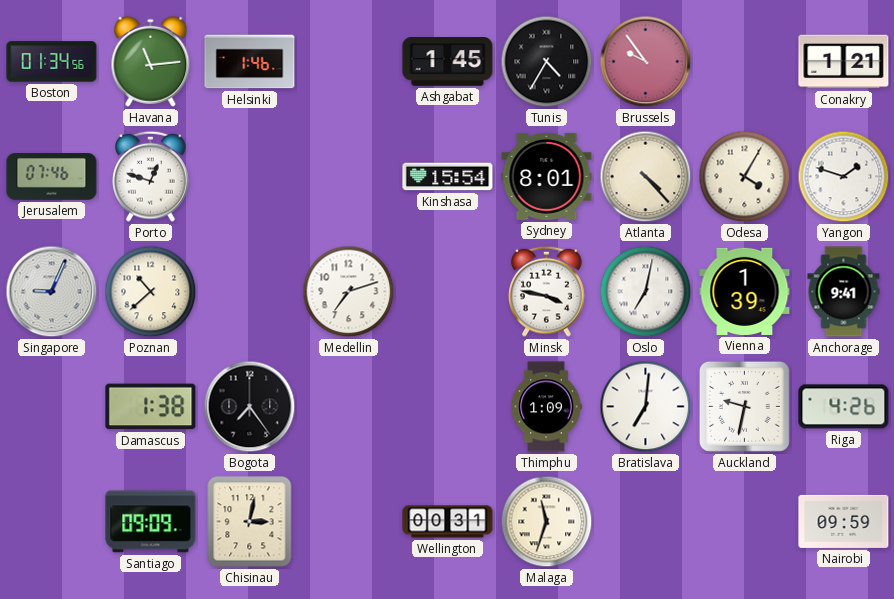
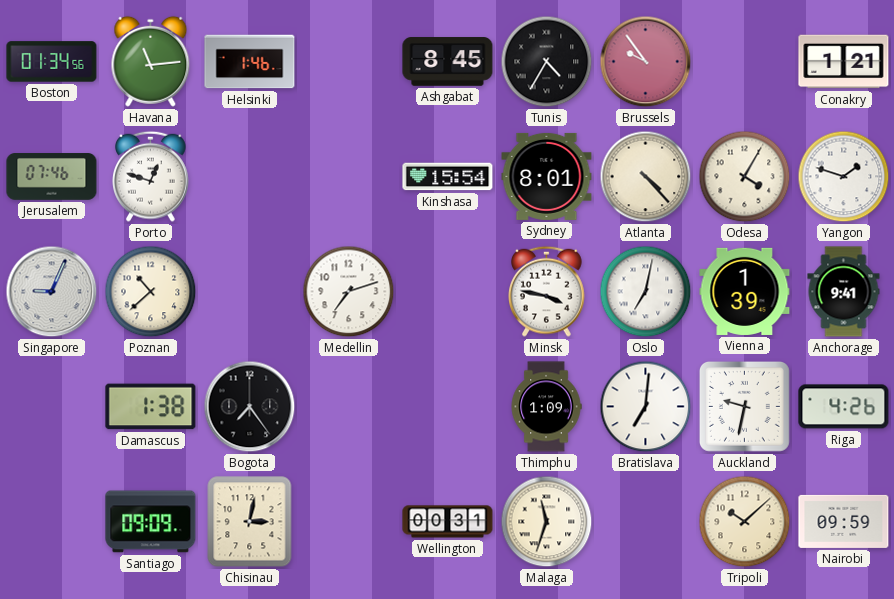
Ashgabat: 1:45 -> 8:45
Tripoli: none -> 10:08
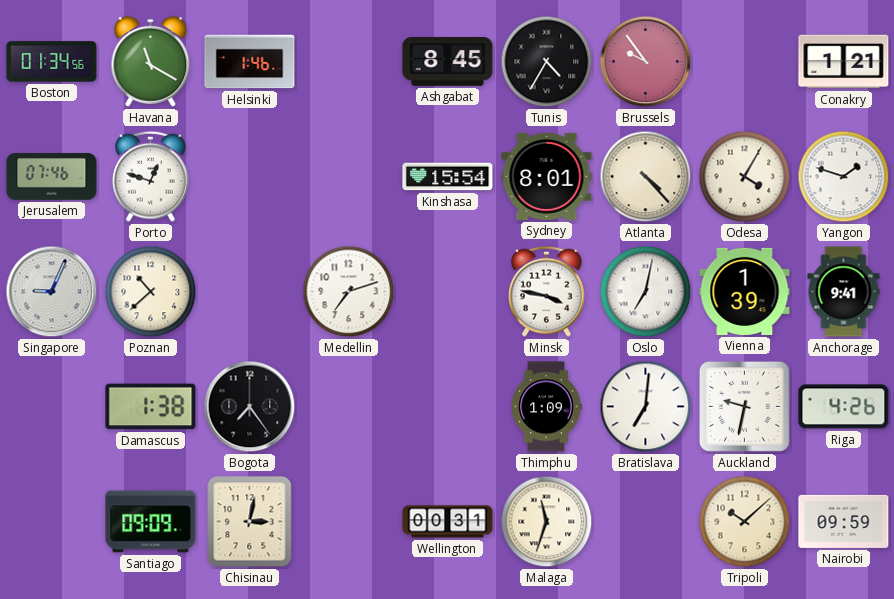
Havana: 11:14 -> 11:20
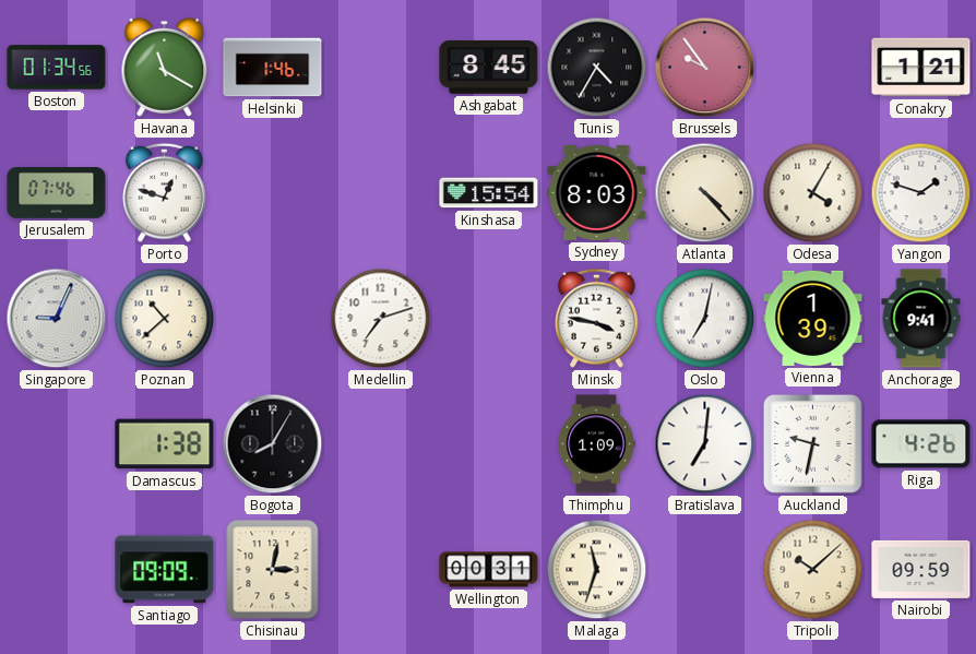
Sydney: 8:01 -> 8:03
Bogota: 7:24 -> 8:05
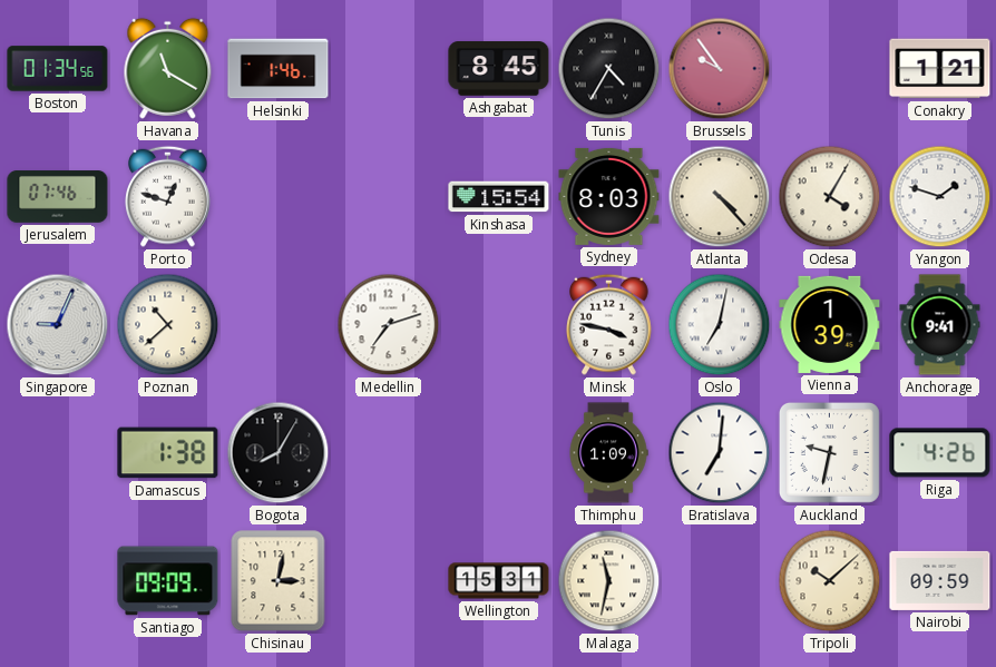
Wellington: 00:31 -> 15:31
Malaga: 11:33 -> 11:32
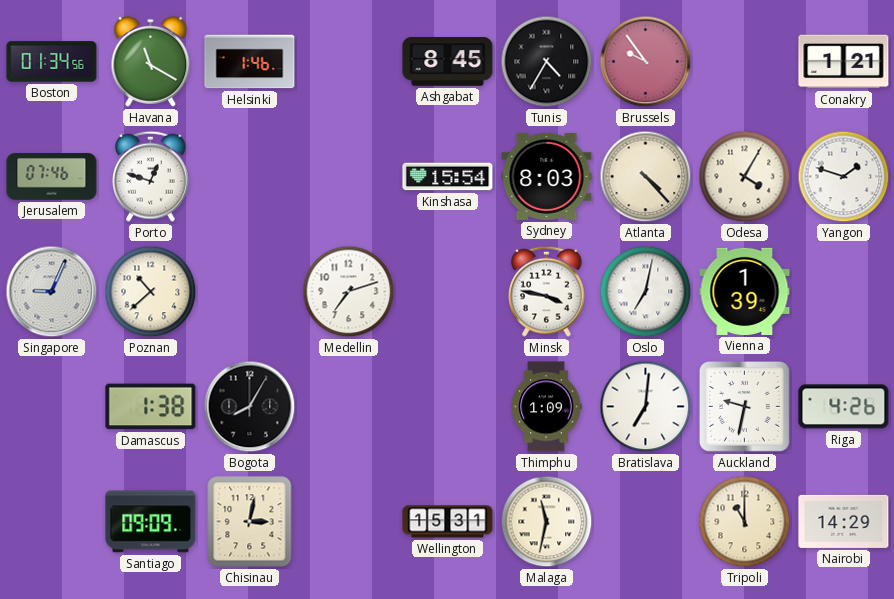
Anchorage: 9:41 -> none
Tripoli: 10:08 -> 11:00
Nairobi: 09:59 -> 14:29
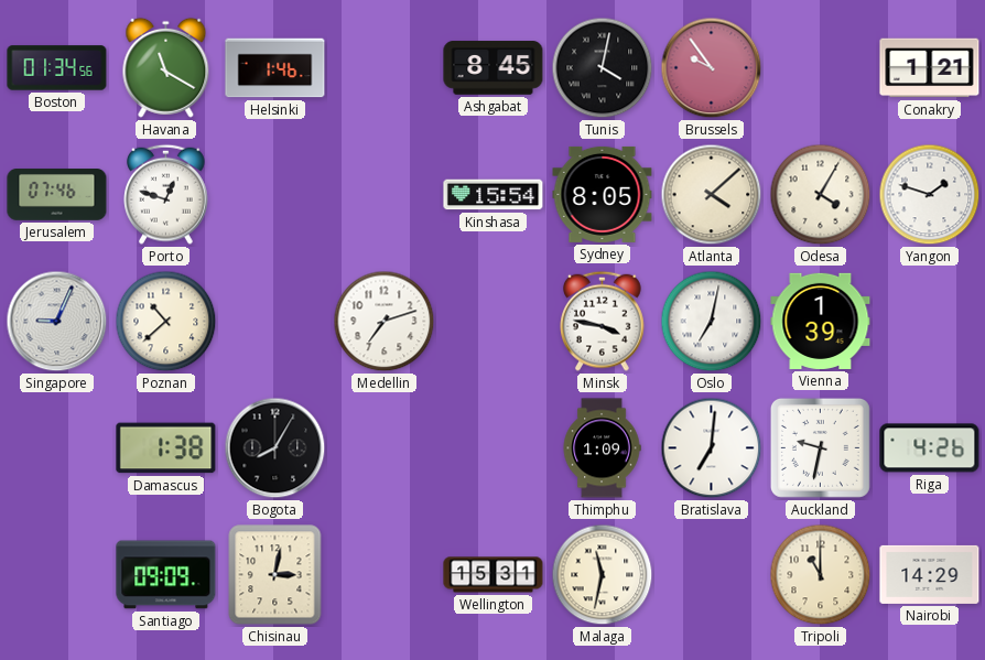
Tunis: 4:35 -> 4:02
Sydney: 8:03 -> 8:05
Atlanta: 4:23 -> 4:08
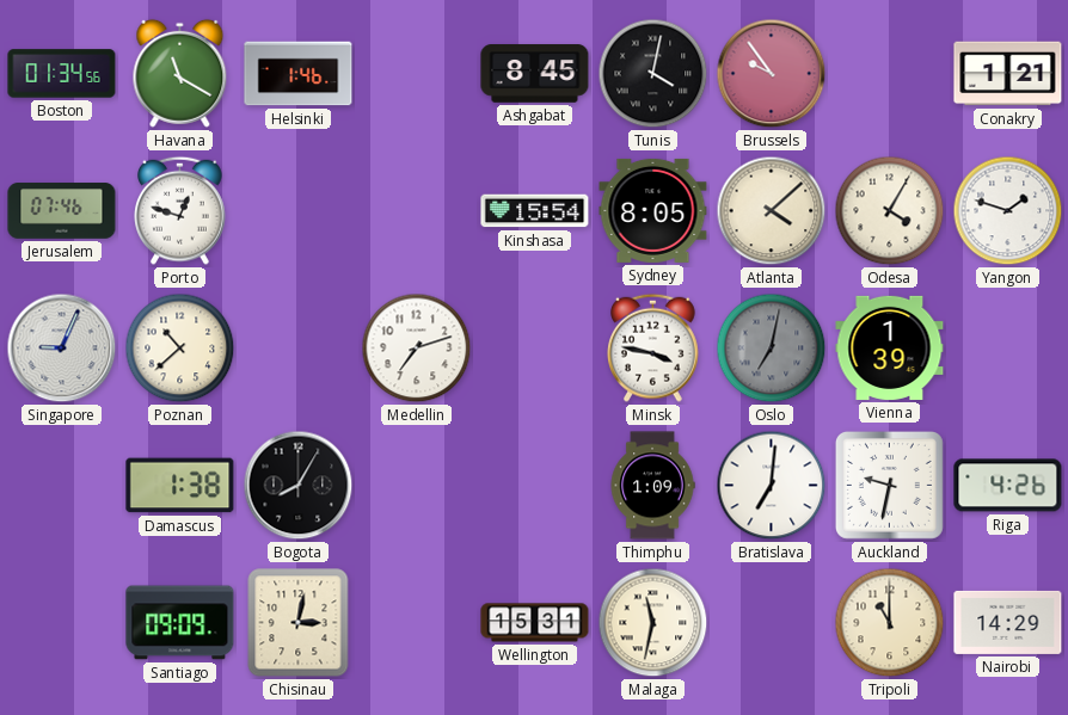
Oslo dial: white -> grey
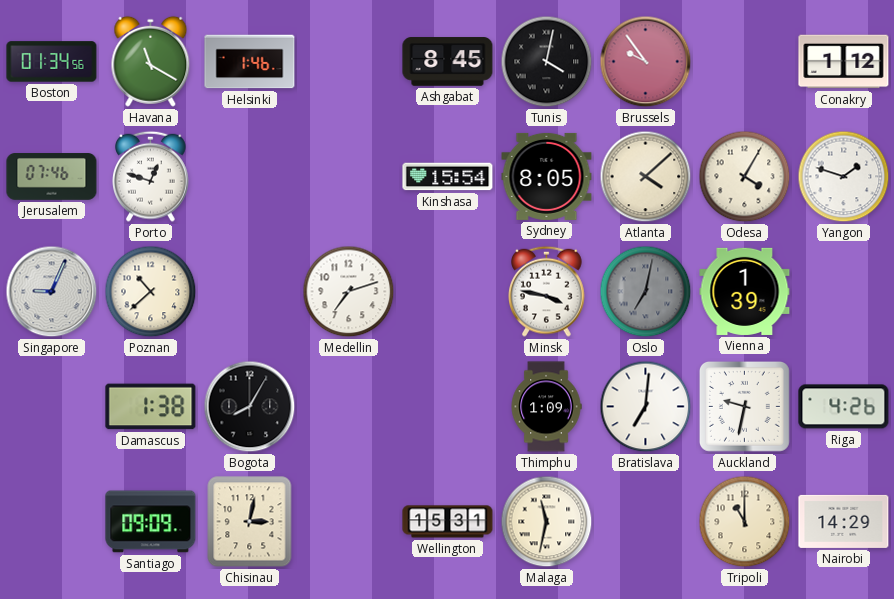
Conakry: 1:21 -> 1:12
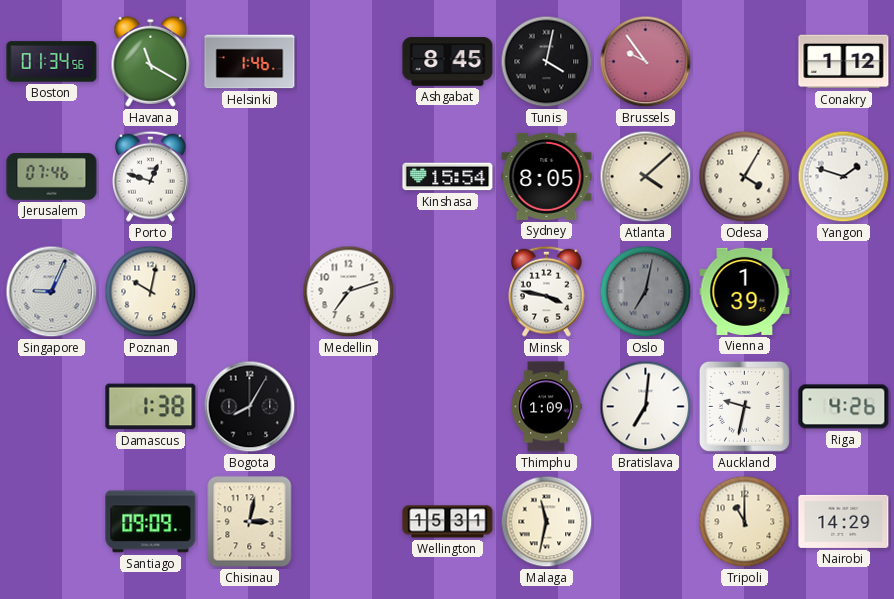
Poznan: 10:38 -> 10:02
